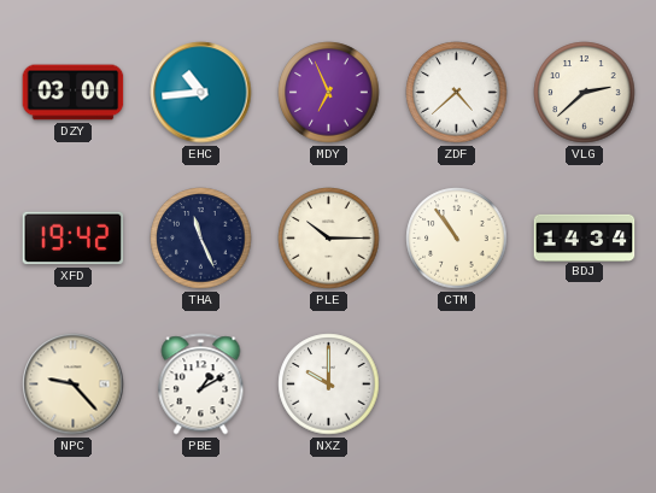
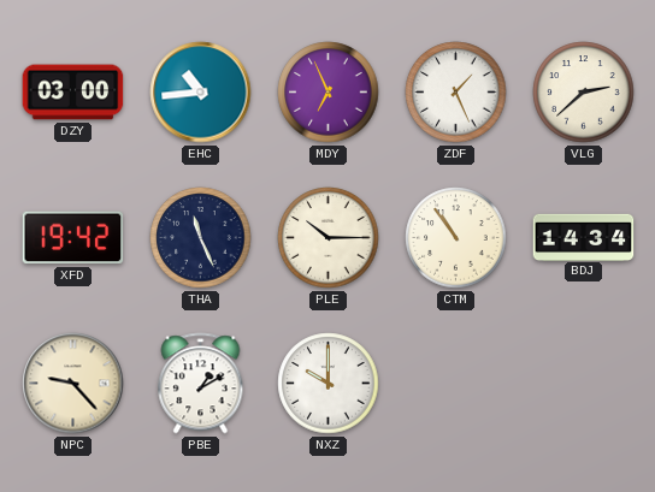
ZDF: 4:38 -> 1:26
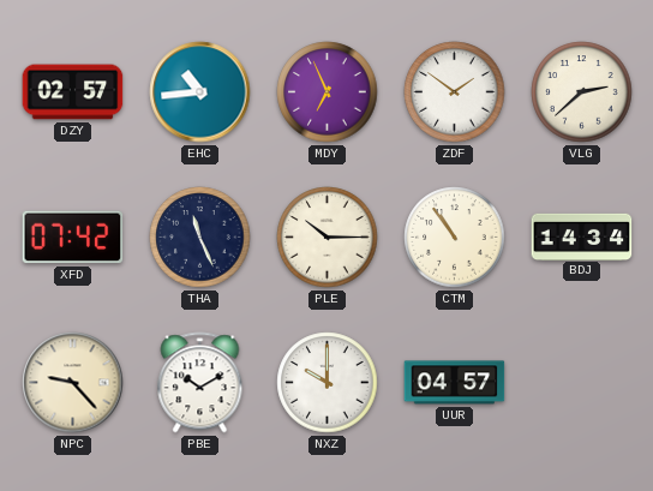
DZY: 03:00 -> 02:57
ZDF: 1:26 -> 1:51
XFD: 19:42 -> 07:42
PBE: 1:10 -> 10:10
UUR: none -> 04:57
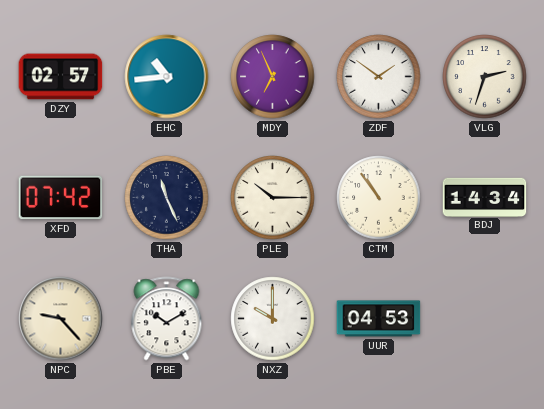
VLG: 2:38 -> 2:33
UUR: 04:57 -> 04:53
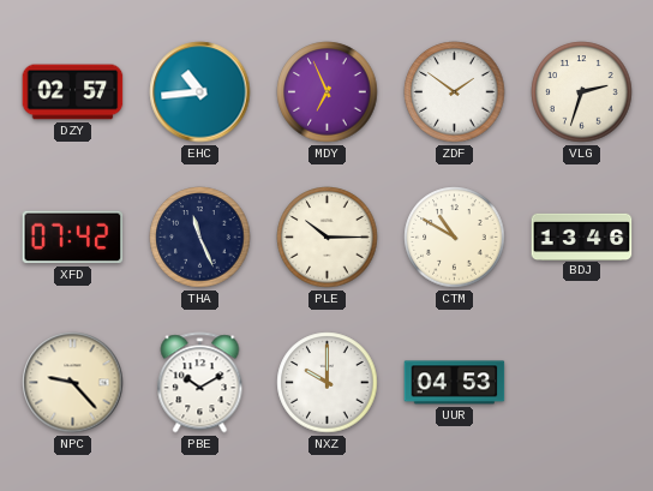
CTM: 10:54 -> 10:50
BDJ: 14:34 -> 13:46
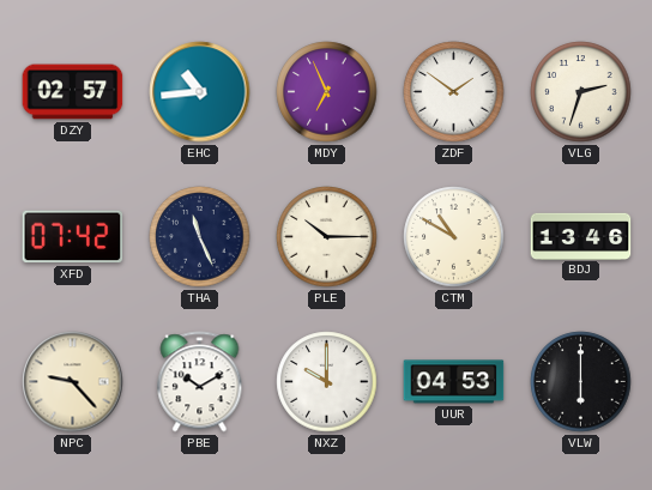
VLW: none -> 6:00
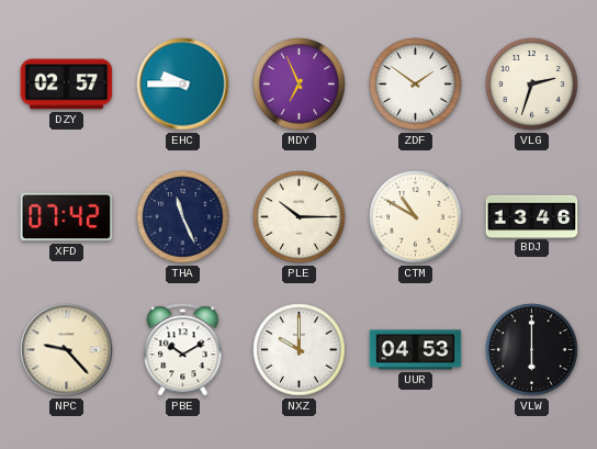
EHC: 10:44 -> 9:45
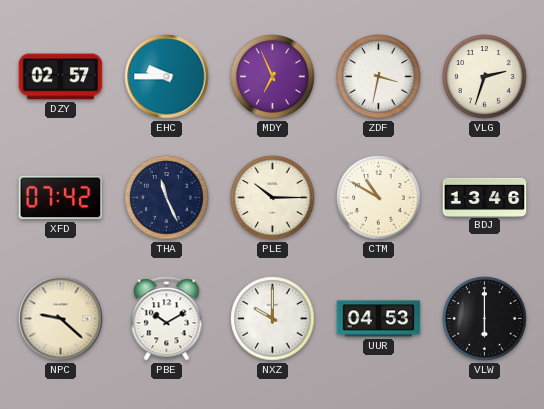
ZDF: 1:51 -> 3:32
NPC: 9:23 -> 9:22
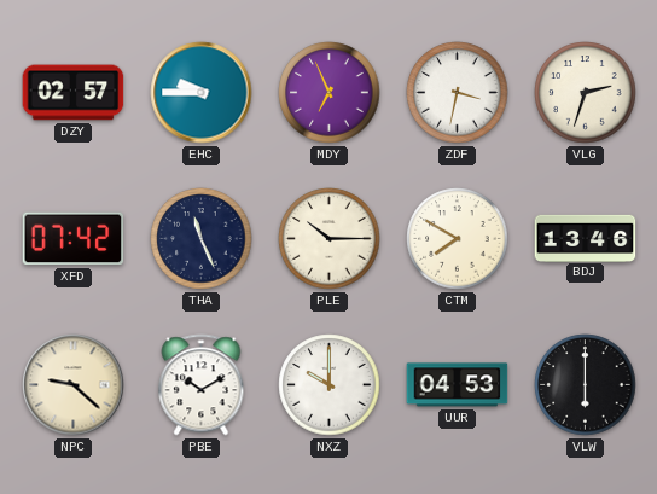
CTM: 10:50 -> 7:50
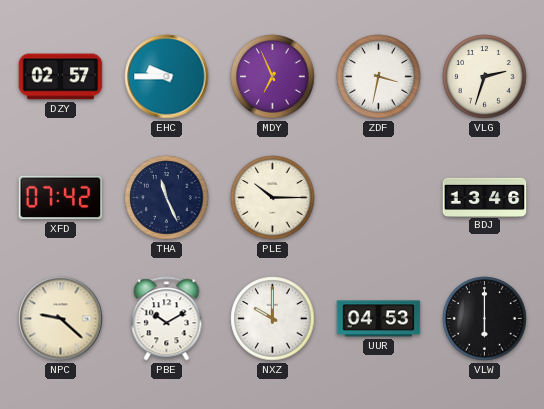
CTM: 7:50 -> none
